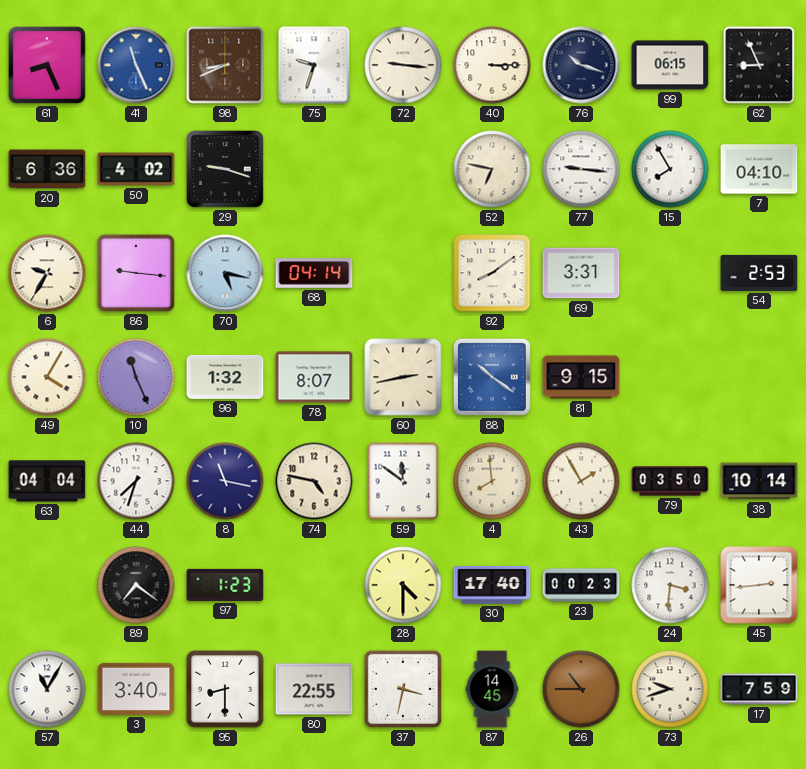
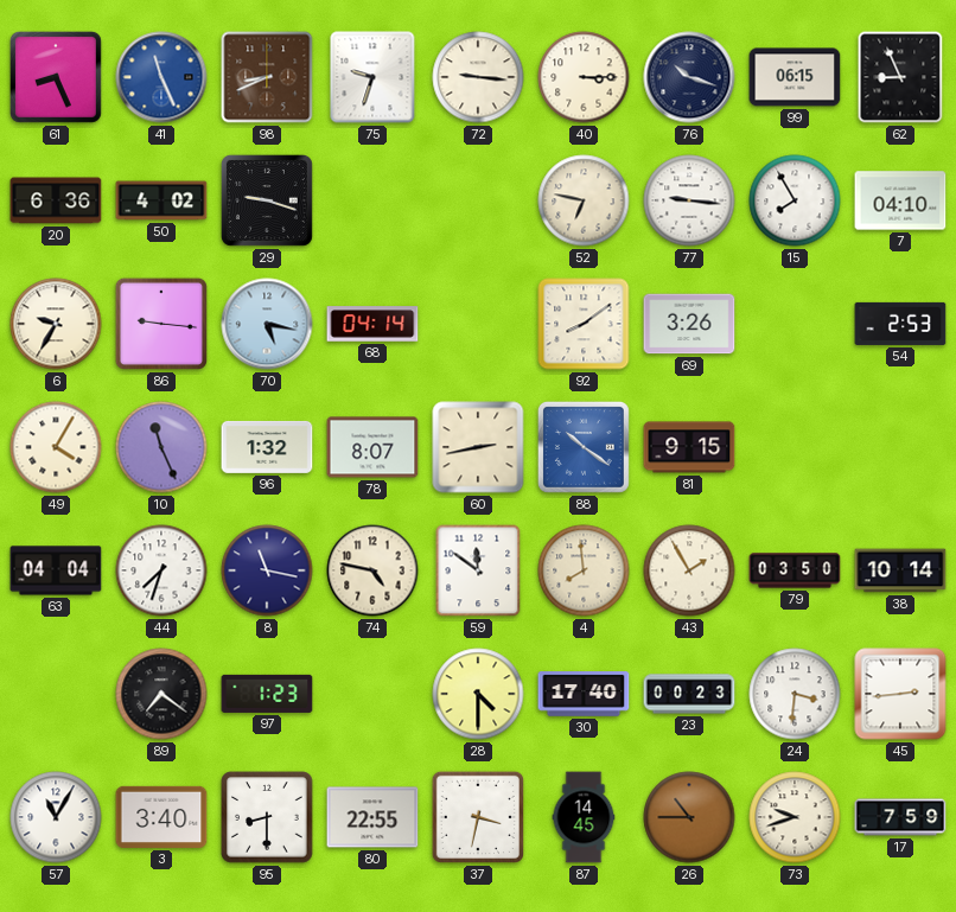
69: 3:31 -> 3:26
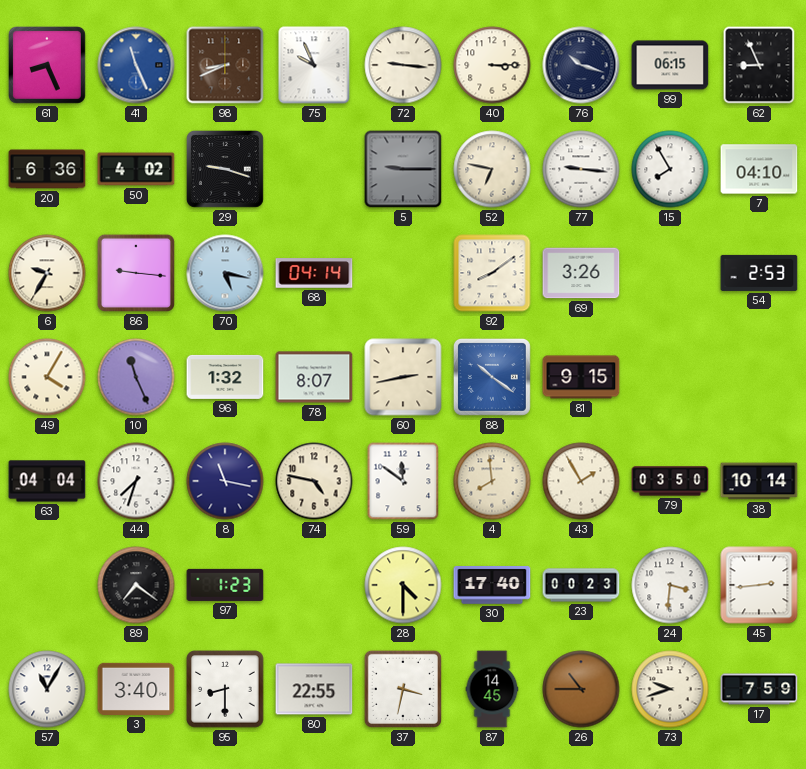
75: 9:33 -> 9:56
5: none -> 9:15
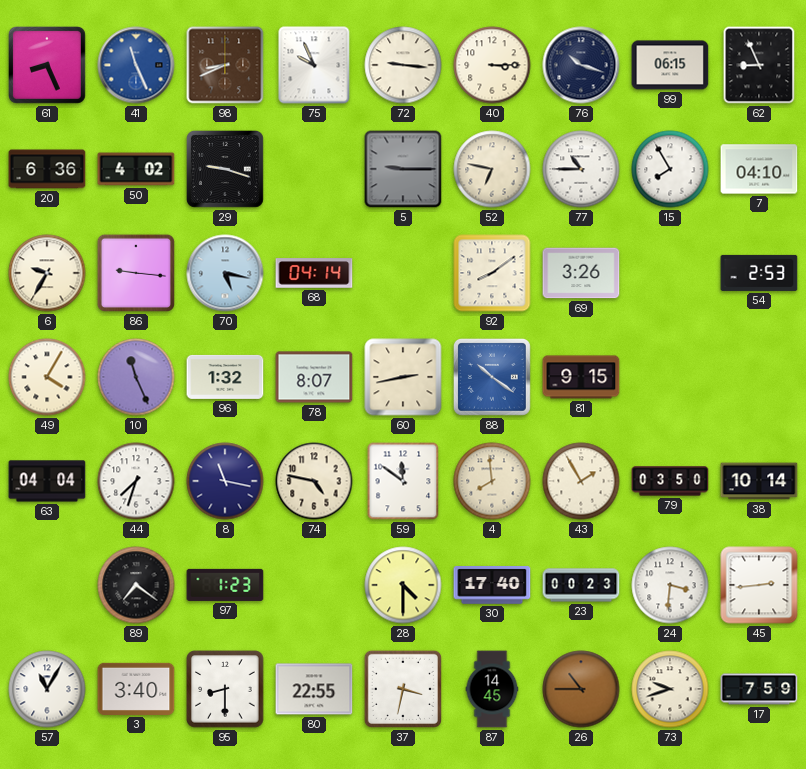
77: 9:16 -> 10:45
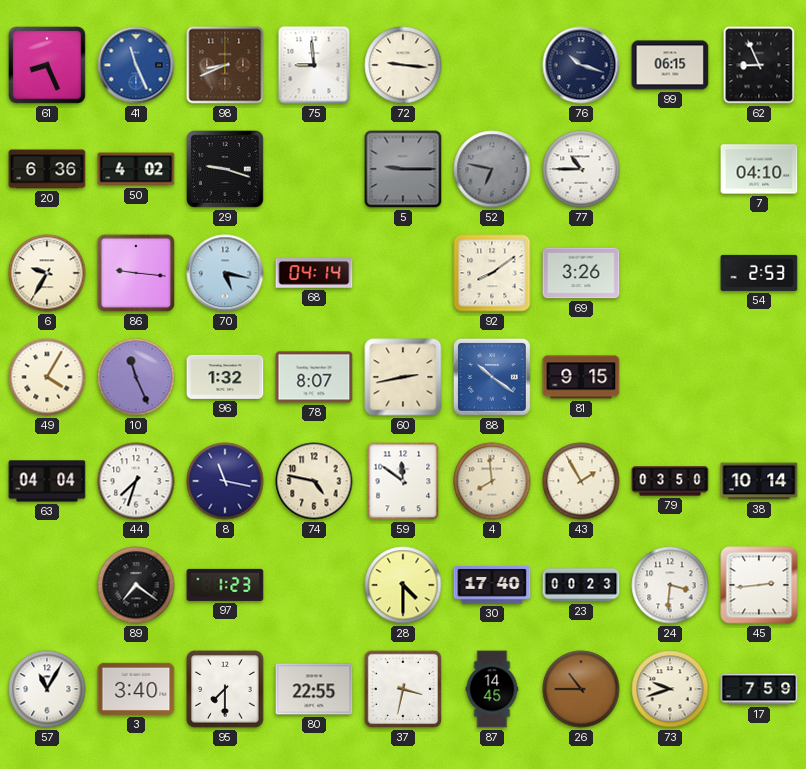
75: 9:56 -> 8:59
40: 3:15 -> none
52 dial: cream -> grey
15: 7:55 -> none
95: 8:30 -> 7:30
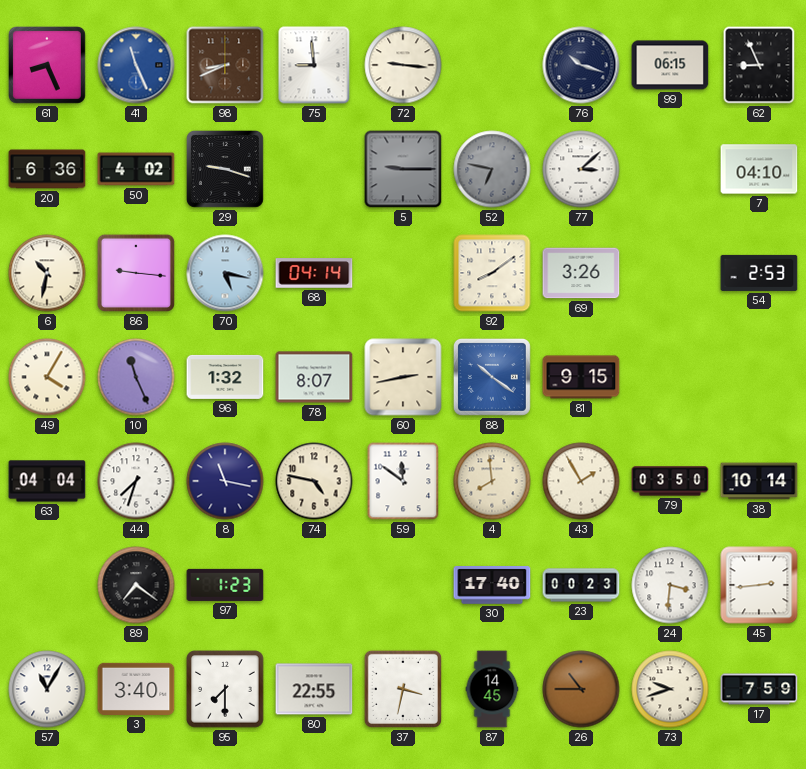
77: 10:45 -> 3:08
6: 9:35 -> 10:32
28: 4:30 -> none
